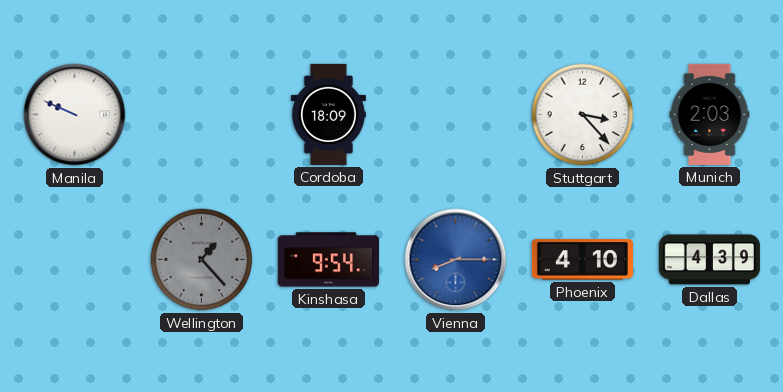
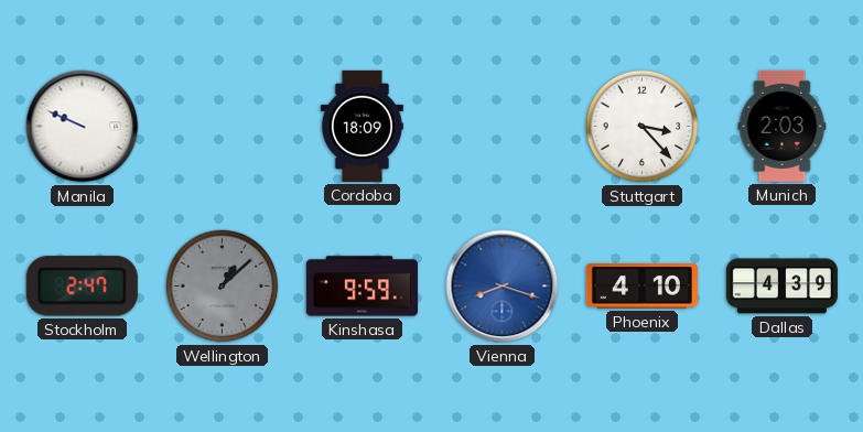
Stockholm: none -> 2:47
Wellington: 1:23 -> 1:08
Kinshasa: 9:54 -> 9:59
Vienna: 8:15 -> 8:18
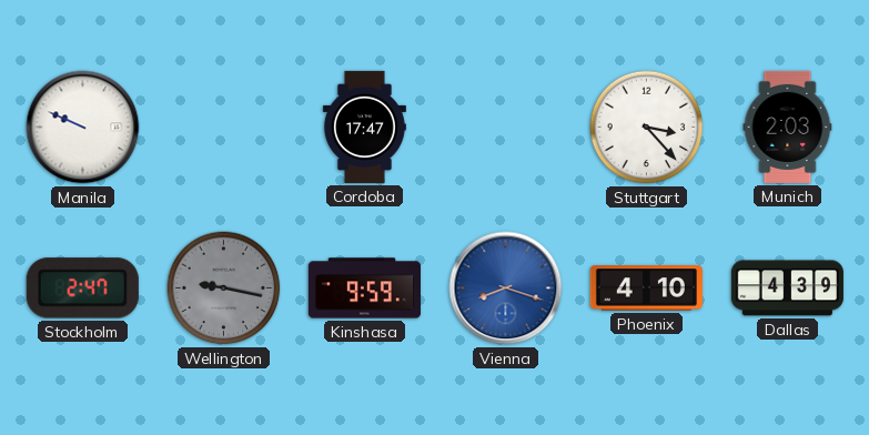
Cordoba: 18:09 -> 17:47
Wellington: 1:08 -> 9:17
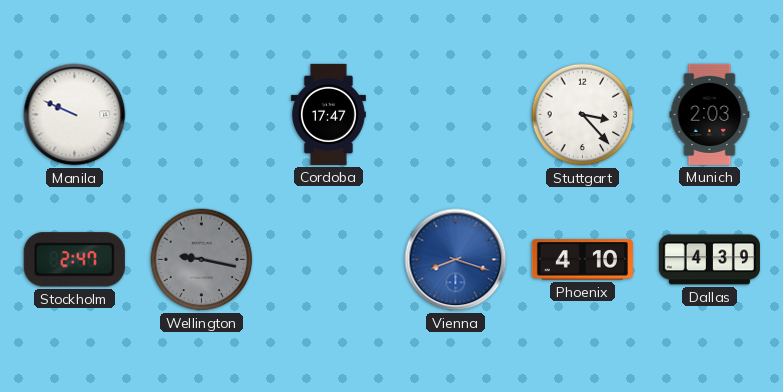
Kinshasa: 9:59 -> none
